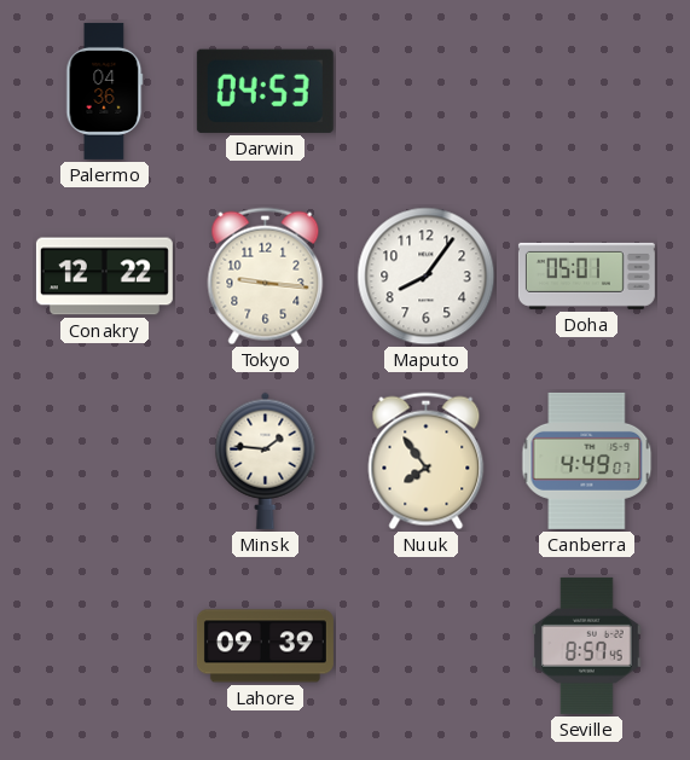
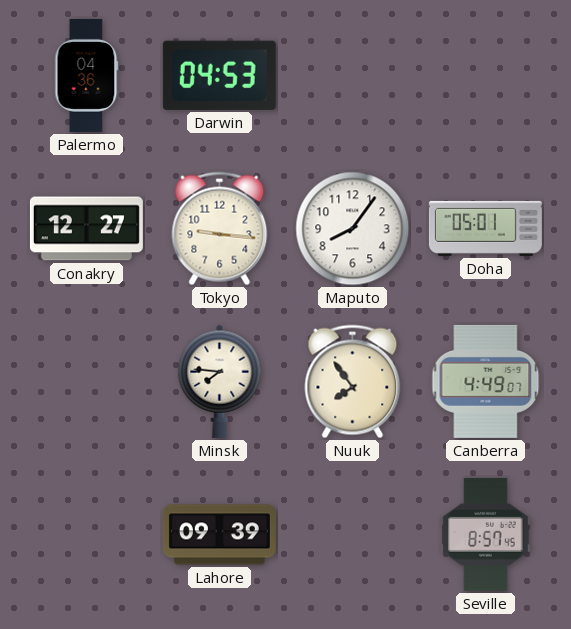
Conakry: 12:22 -> 12:27
Minsk: 1:46 -> 7:46
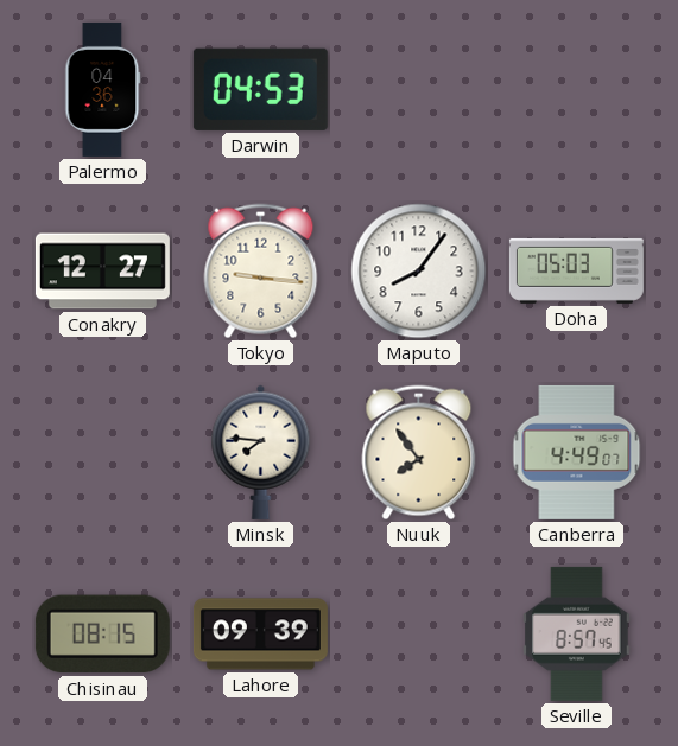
Doha: 05:01 -> 05:03
Chisinau: none -> 08:15
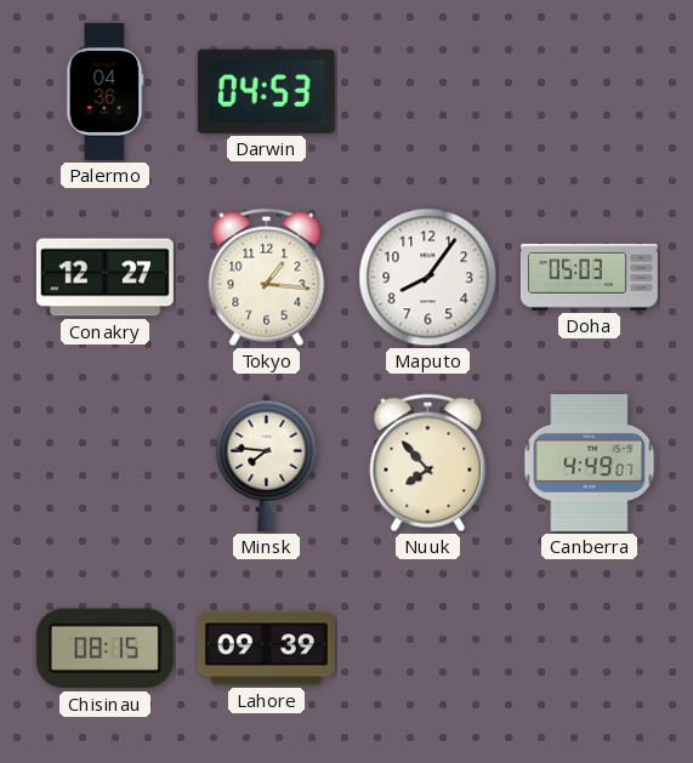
Tokyo: 9:16 -> 1:16
Nuuk: 7:54 -> 7:53
Seville: 8:57 -> none
